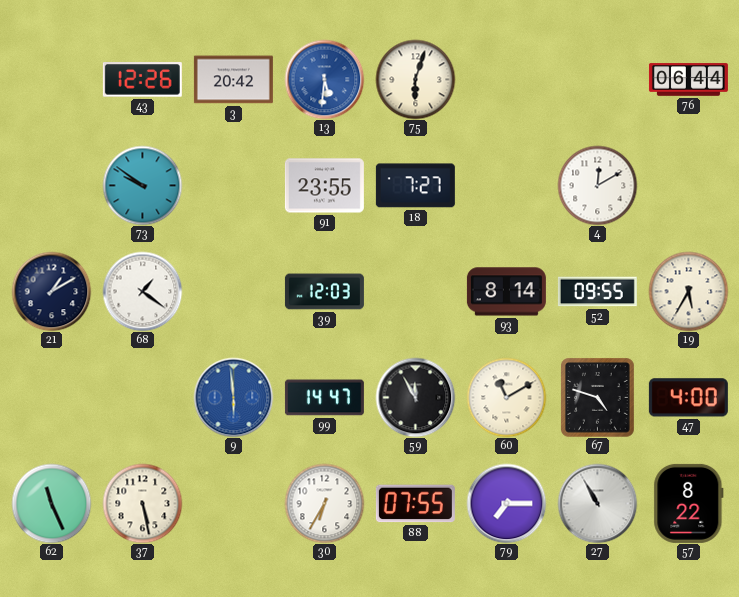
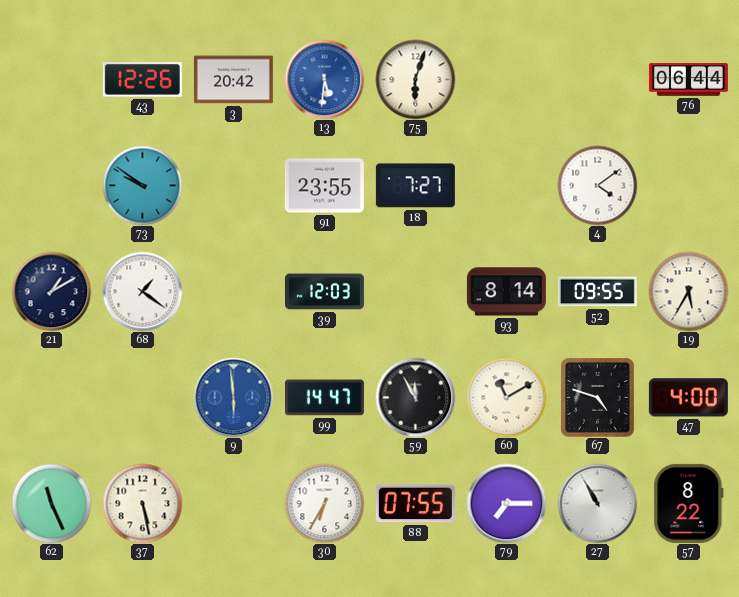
4: 12:10 -> 4:09
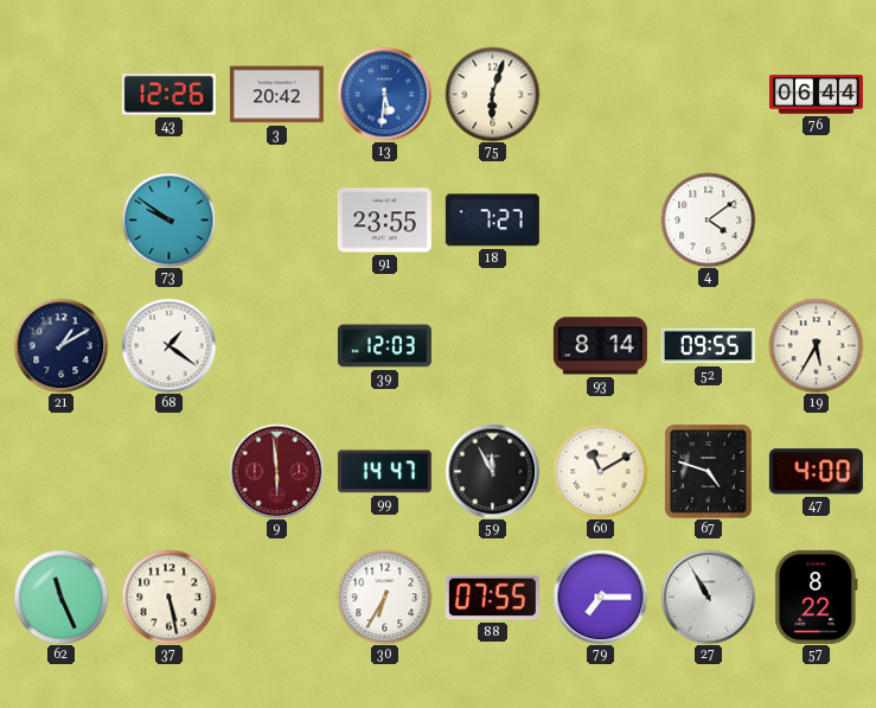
9 dial: blue -> burgundy
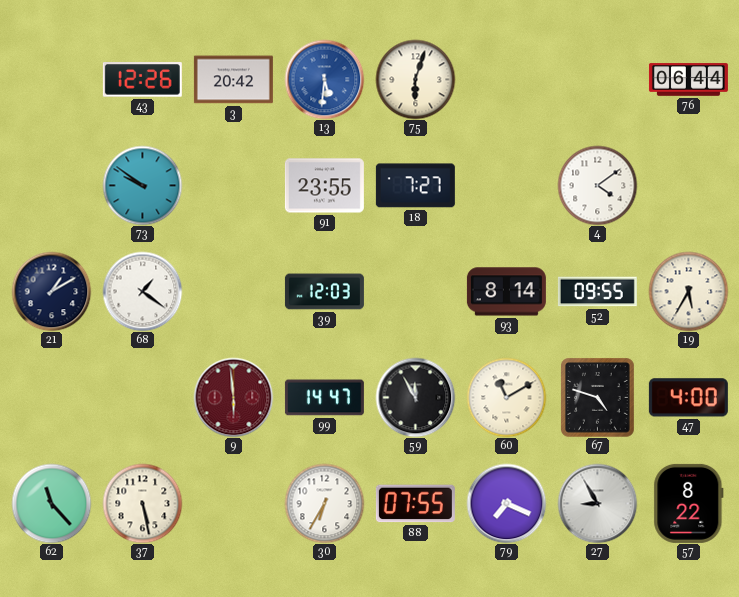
62: 11:26 -> 11:23
79: 7:15 -> 7:19
27: 10:55 -> 8:55
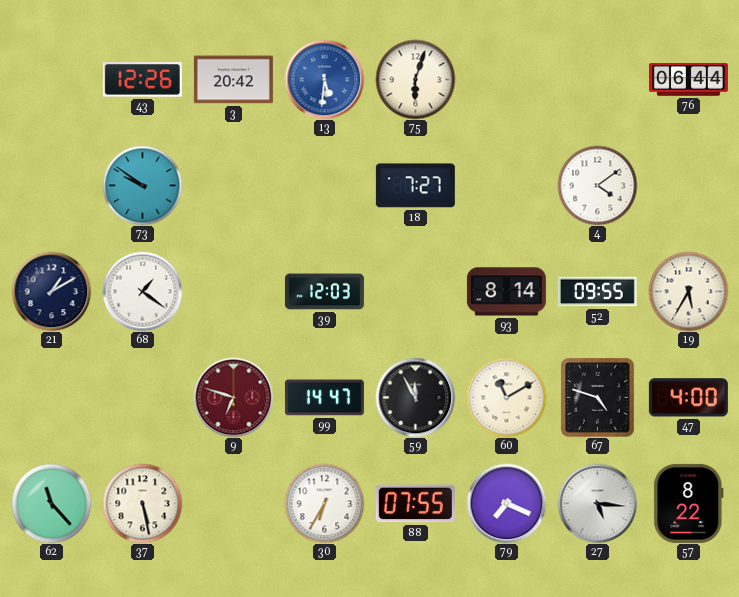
91: 23:55 -> none
9: 5:59 -> 6:48
27: 8:55 -> 5:16
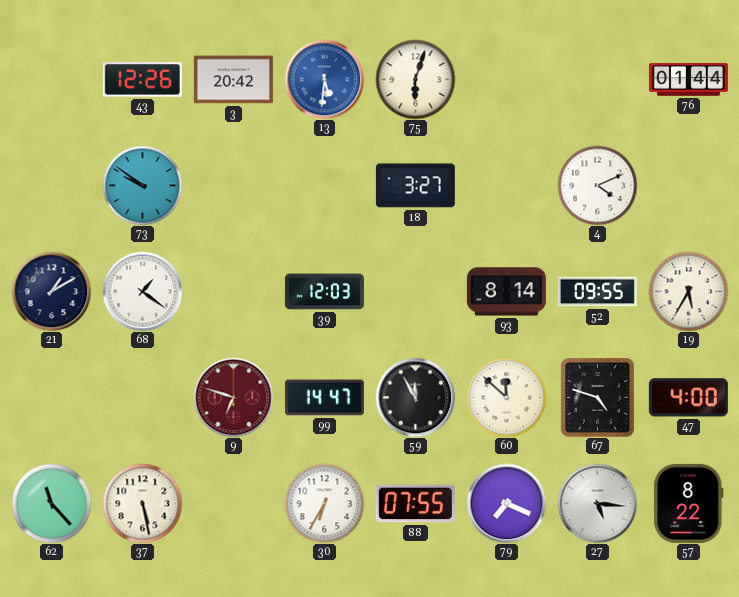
76: 06:44 -> 01:44
18: 7:27 -> 3:27
4: 4:09 -> 4:11
60: 11:10 -> 11:52
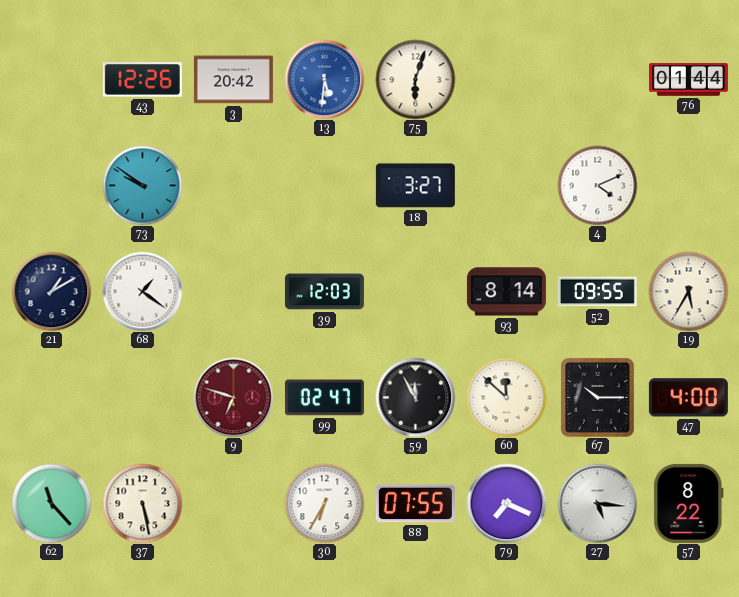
99: 14:47 -> 02:47
67: 4:48 -> 10:15
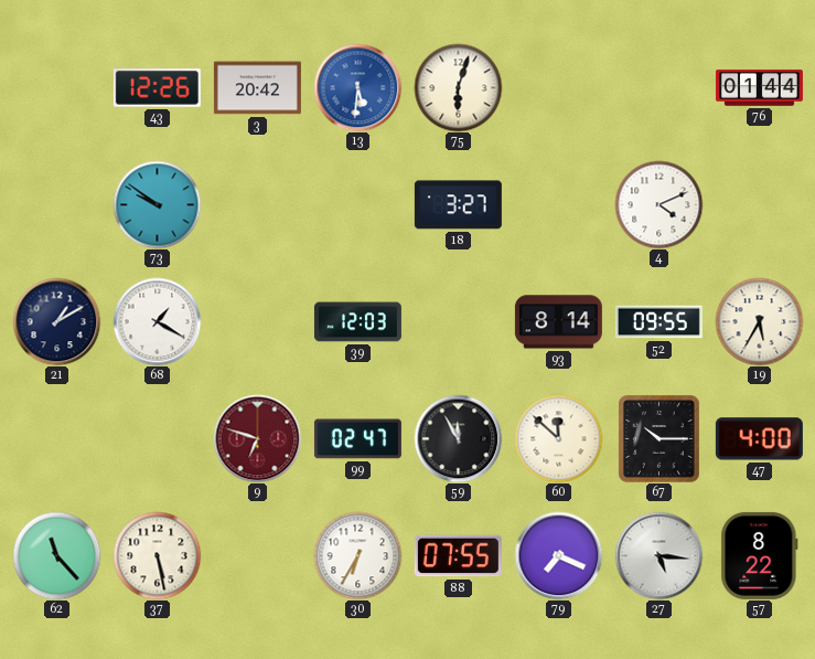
68: 1:21 -> 1:20
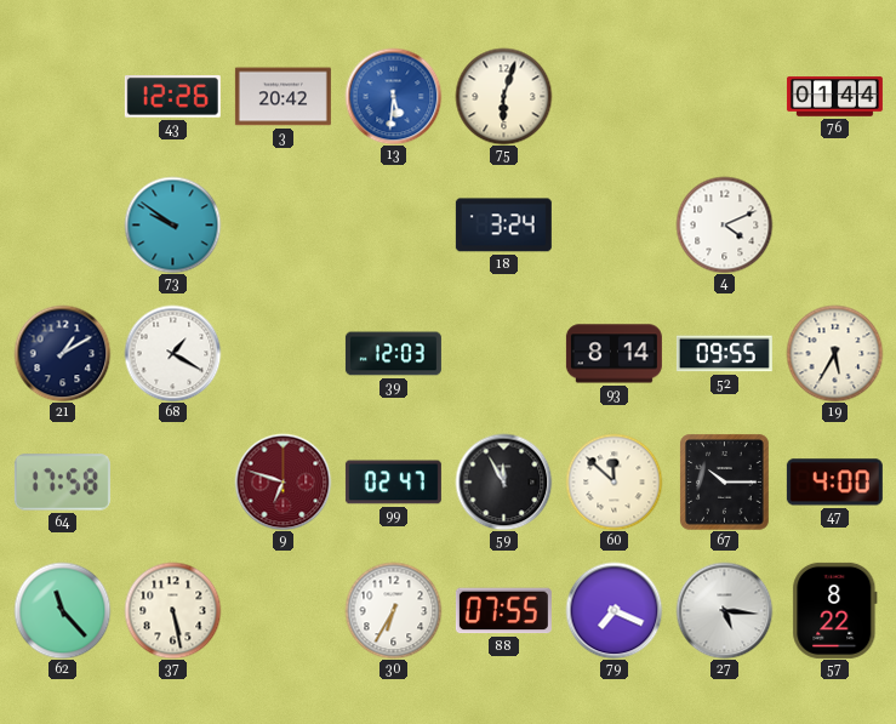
18: 3:27 -> 3:24
64: none -> 17:58
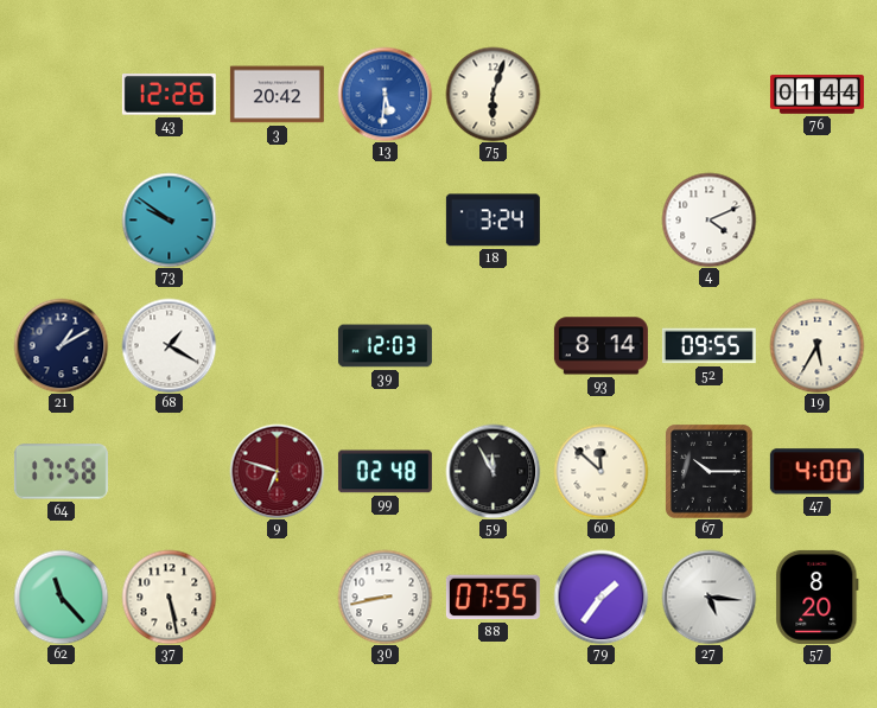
99: 02:47 -> 02:48
30: 6:35 -> 8:43
79: 7:19 -> 1:36
57: 8:22 -> 8:20
